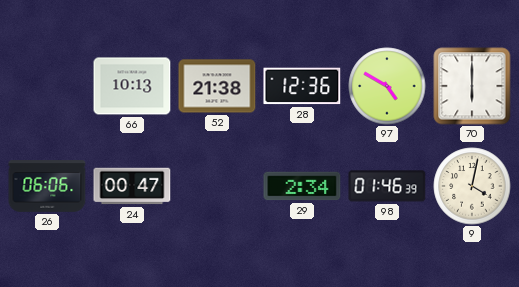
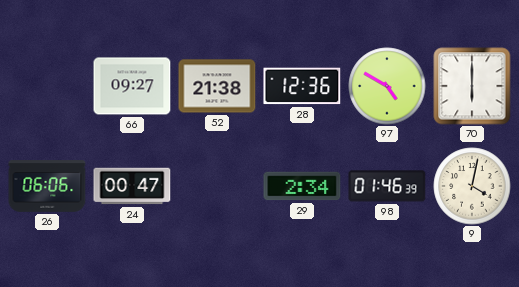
66: 10:13 -> 09:27
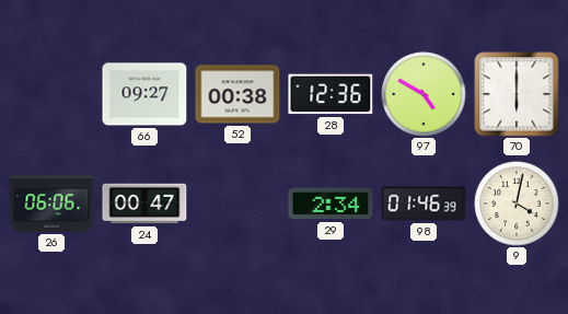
52: 21:38 -> 00:38
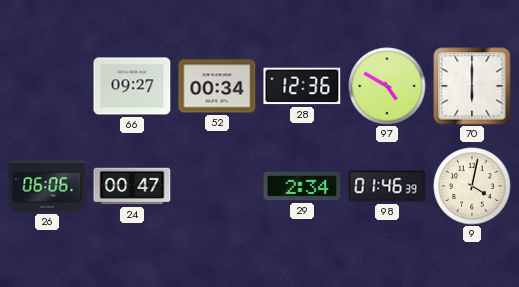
52: 00:38 -> 00:34
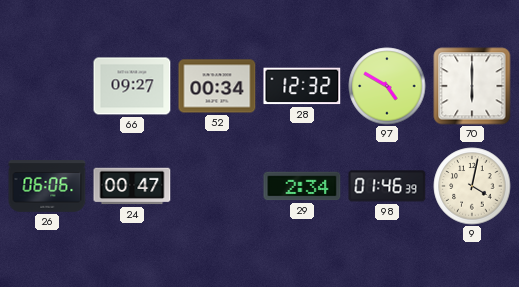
28: 12:36 -> 12:32
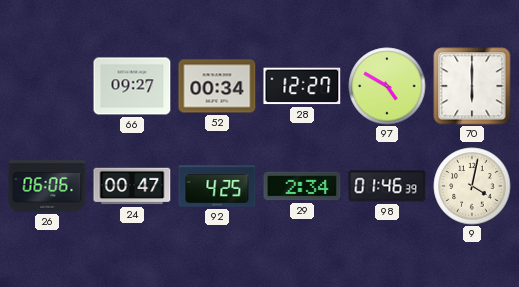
28: 12:32 -> 12:27
92: none -> 4:25
